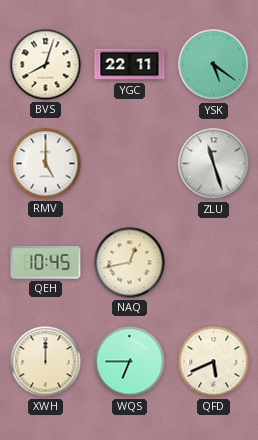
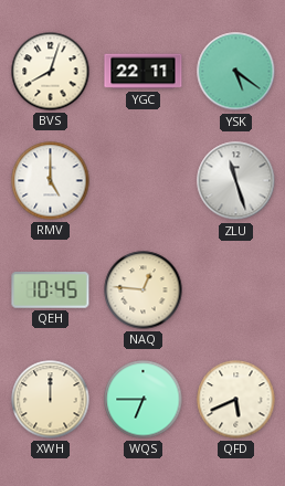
NAQ: 12:43 -> 12:46
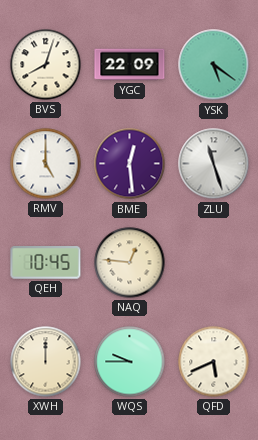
YGC: 22:11 -> 22:09
BME: none -> 12:29
WQS: 6:45 -> 9:45
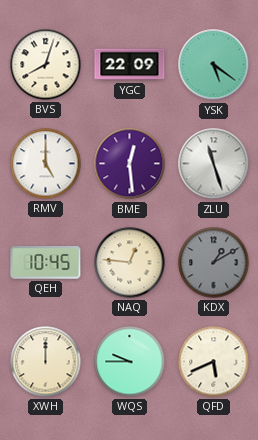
KDX: none -> 1:10
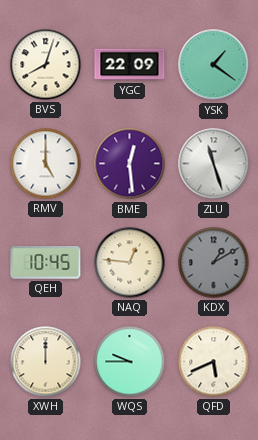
YSK: 5:21 -> 1:21
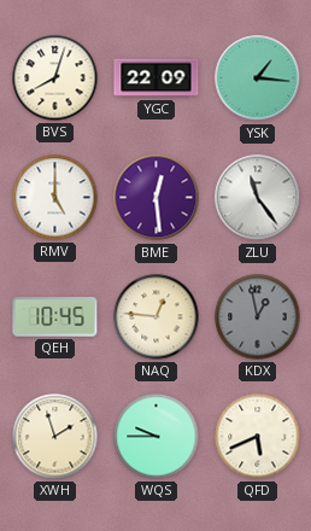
YSK: 1:21 -> 1:16
ZLU: 11:27 -> 11:24
KDX: 1:10 -> 12:58
XWH: 12:00 -> 1:57
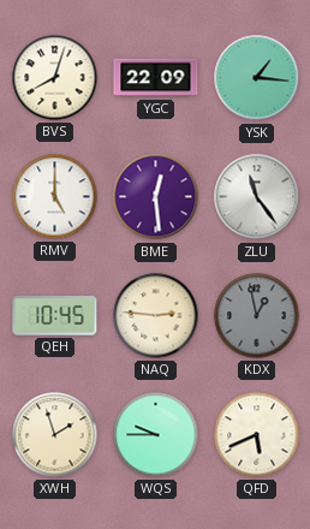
NAQ: 12:46 -> 2:46
